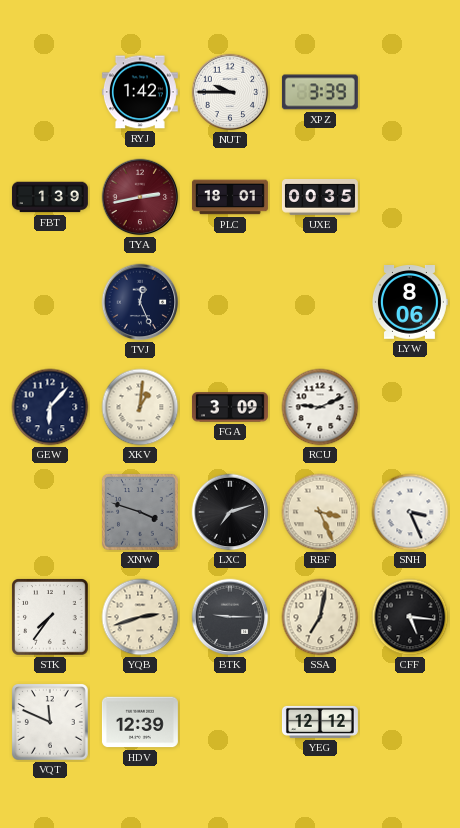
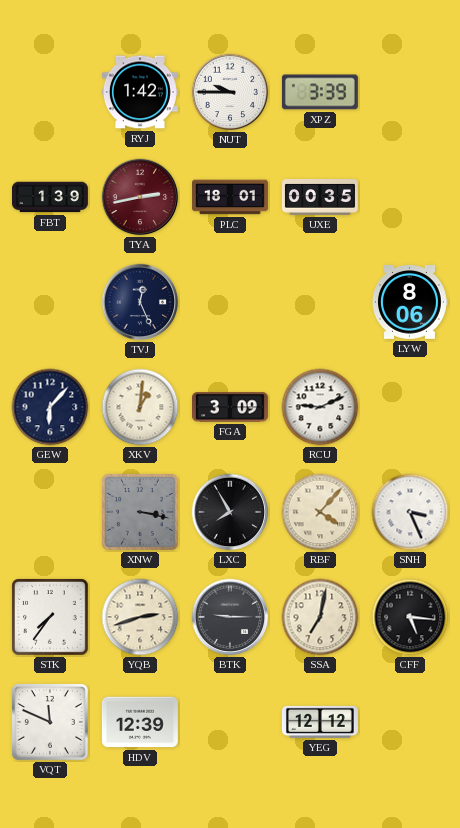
XNW: 3:48 -> 3:17
LXC: 7:12 -> 7:55
RBF: 3:26 -> 4:07
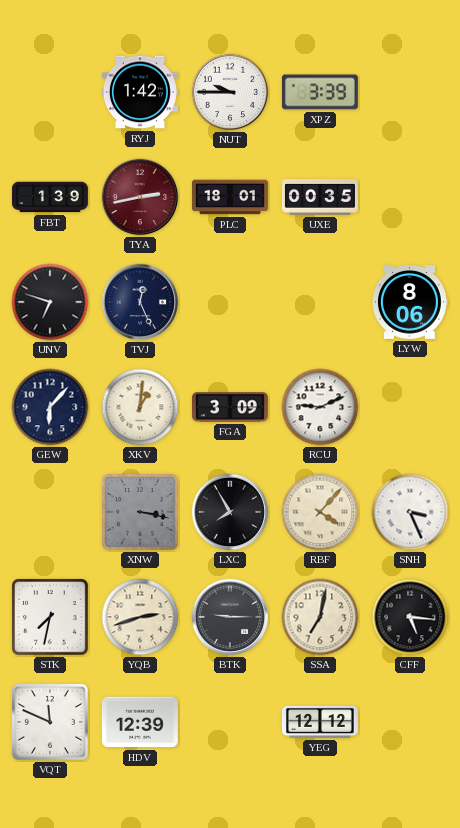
UNV: none -> 6:48
STK: 7:36 -> 7:32
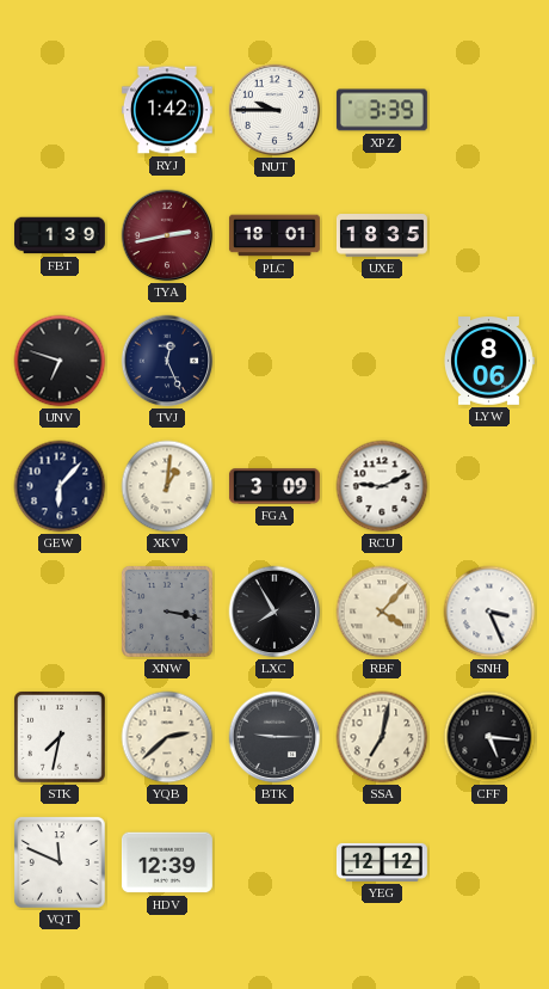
UXE: 00:35 -> 18:35
YQB: 2:42 -> 2:38
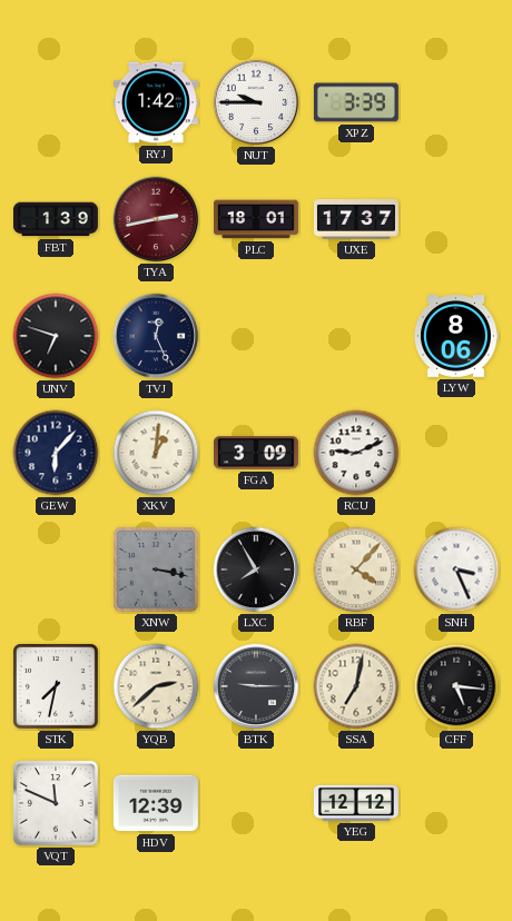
UXE: 18:35 -> 17:37
